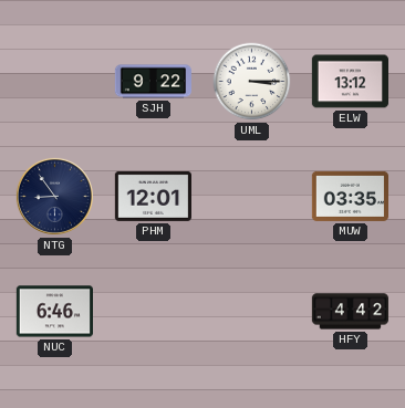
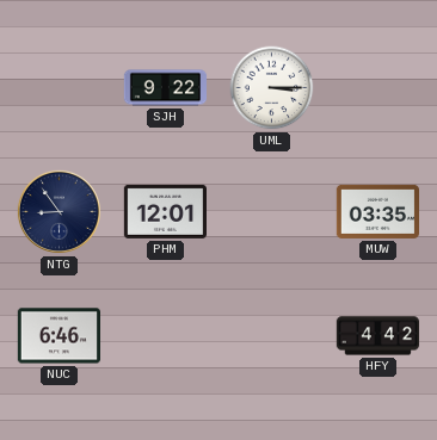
ELW: 13:12 -> none
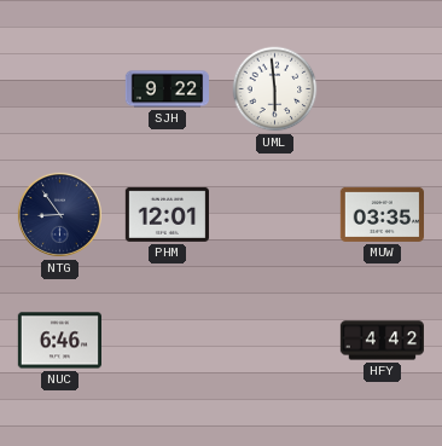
UML: 3:15 -> 5:59
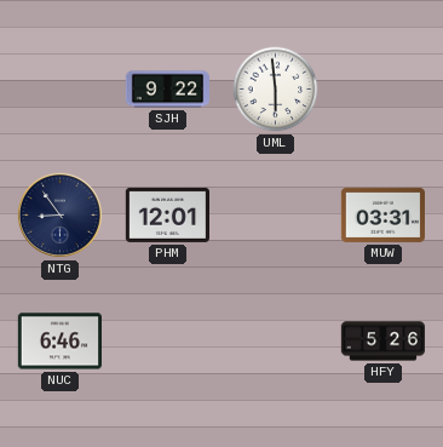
MUW: 03:35 -> 03:31
HFY: 4:42 -> 5:26
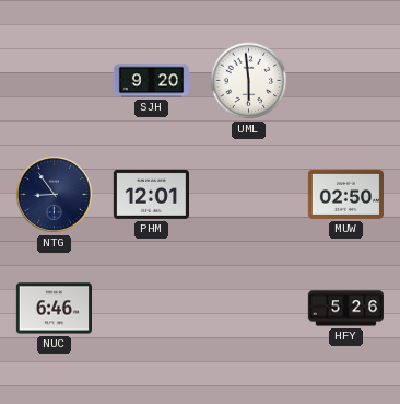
SJH: 9:22 -> 9:20
MUW: 03:31 -> 02:50
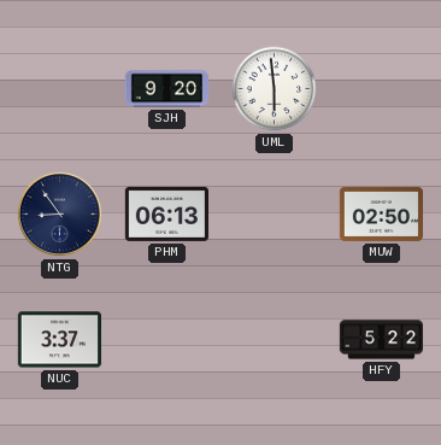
PHM: 12:01 -> 06:13
NUC: 6:46 -> 3:37
HFY: 5:26 -> 5:22
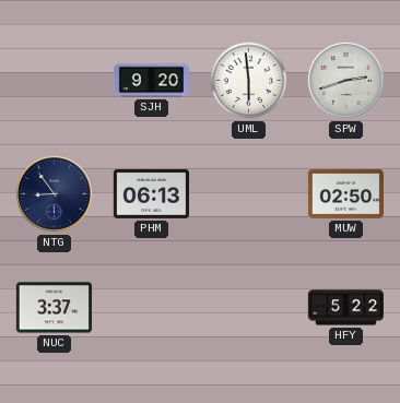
SPW: none -> 2:42
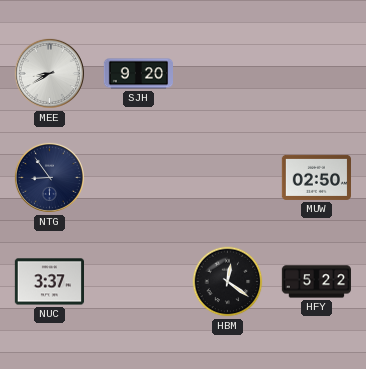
MEE: none -> 8:40
UML: 5:59 -> none
SPW: 2:42 -> none
PHM: 06:13 -> none
HBM: none -> 12:21
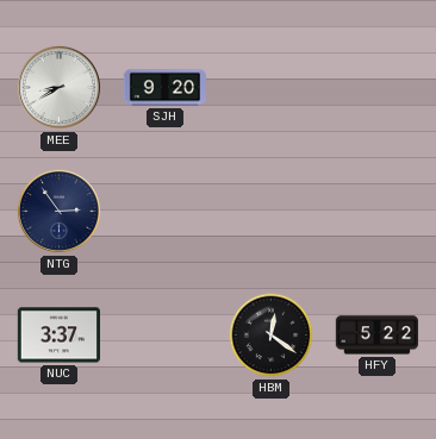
NTG: 8:54 -> 2:54
MUW: 02:50 -> none
